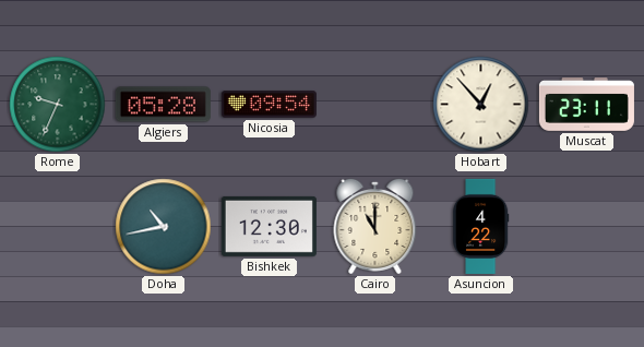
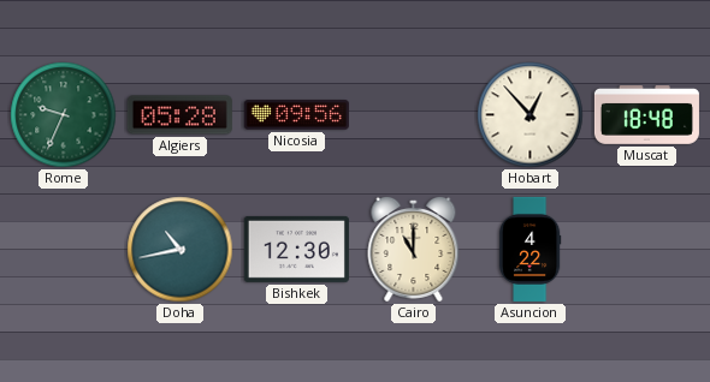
Nicosia: 09:54 -> 09:56
Muscat: 23:11 -> 18:48
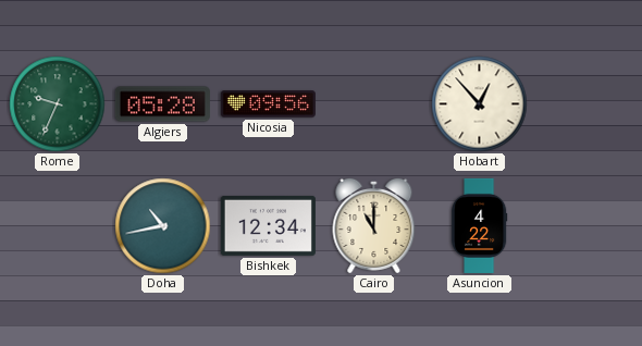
Muscat: 18:48 -> none
Bishkek: 12:30 -> 12:34
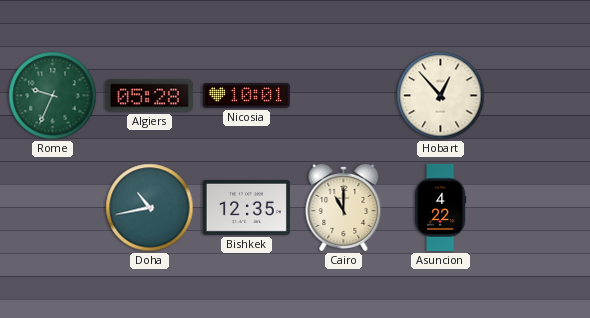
Nicosia: 09:56 -> 10:01
Bishkek: 12:34 -> 12:35
